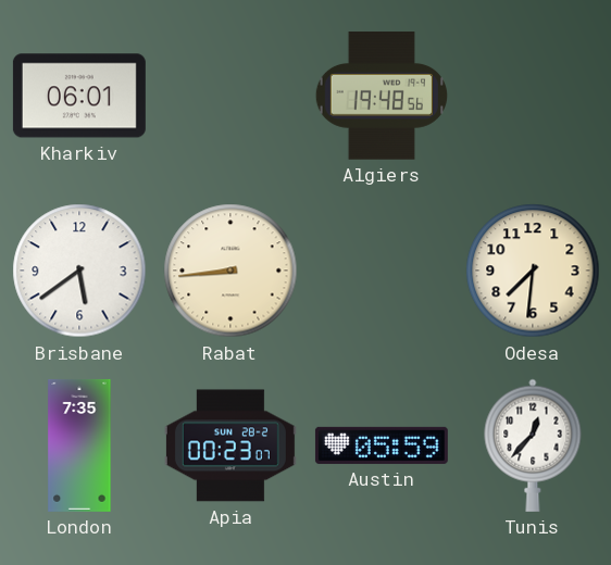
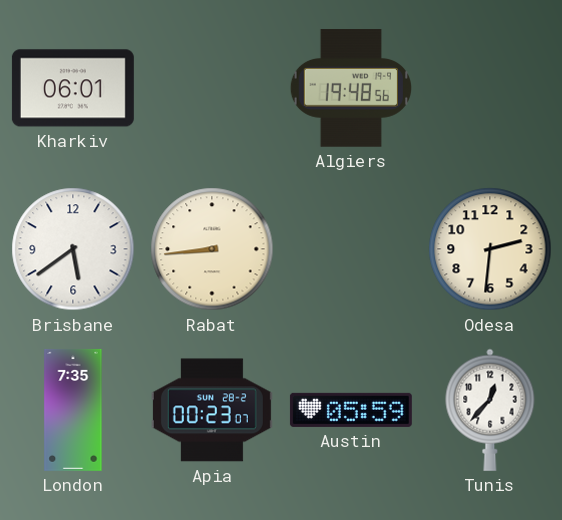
Odesa: 7:31 -> 2:31
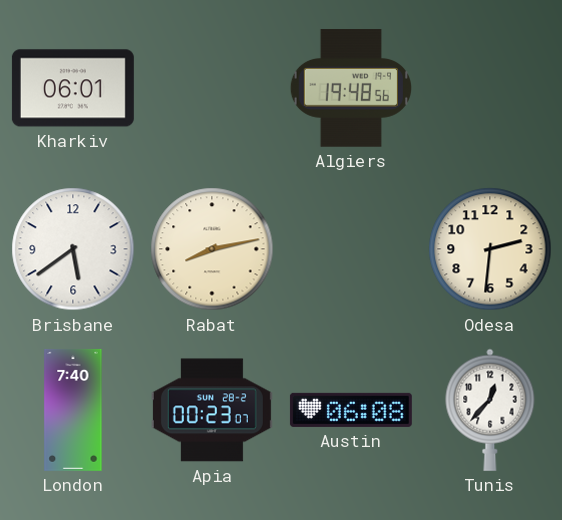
Rabat: 8:44 -> 8:13
London: 7:35 -> 7:40
Austin: 05:59 -> 06:08
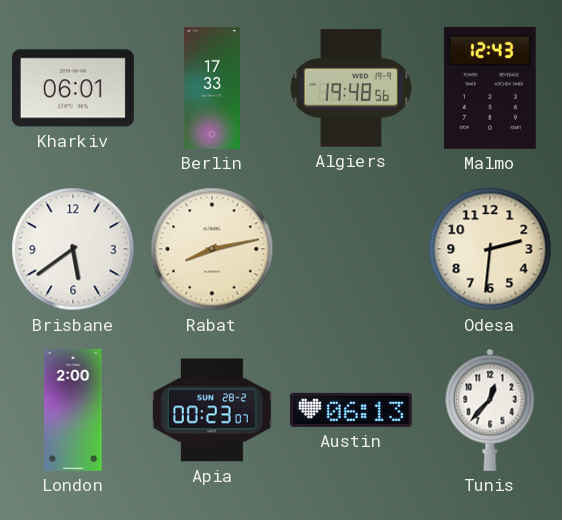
Berlin: none -> 17:33
Malmo: none -> 12:43
London: 7:40 -> 2:00
Austin: 06:08 -> 06:13
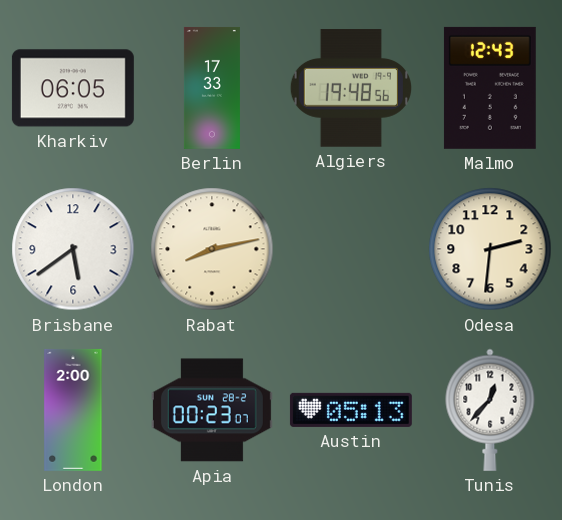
Kharkiv: 06:01 -> 06:05
Austin: 06:13 -> 05:13
